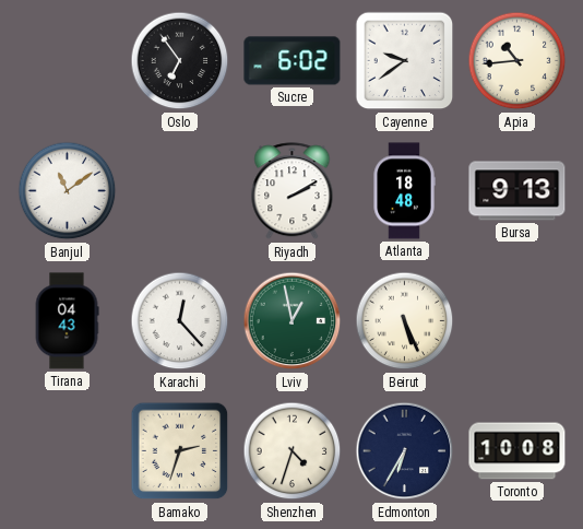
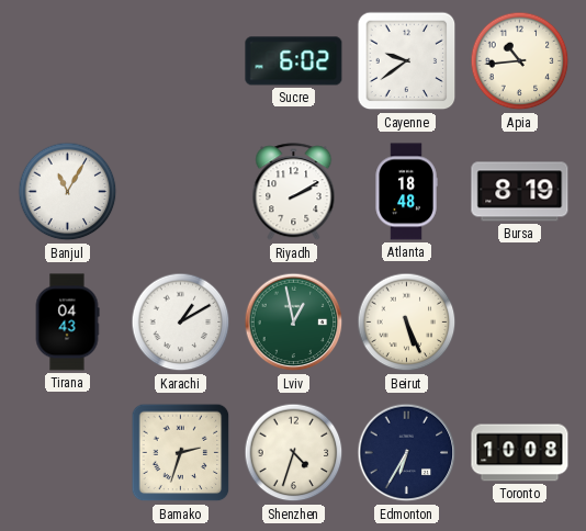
Oslo: 6:54 -> none
Banjul: 11:09 -> 11:05
Bursa: 9:13 -> 8:19
Karachi: 12:23 -> 1:10
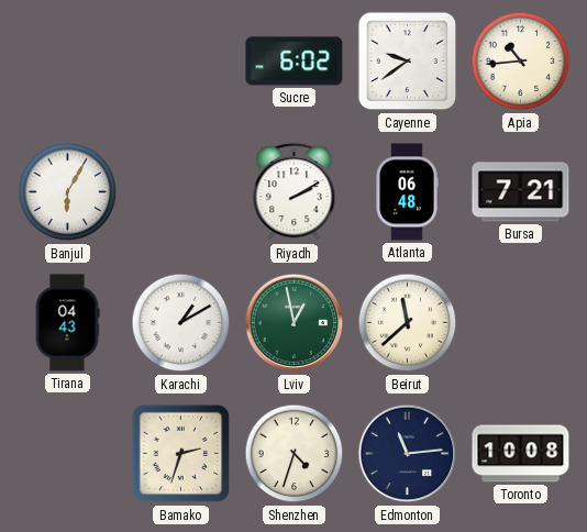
Banjul: 11:05 -> 6:05
Atlanta: 18:48 -> 06:48
Bursa: 8:19 -> 7:21
Beirut: 5:26 -> 11:38
Edmonton: 6:35 -> 11:14
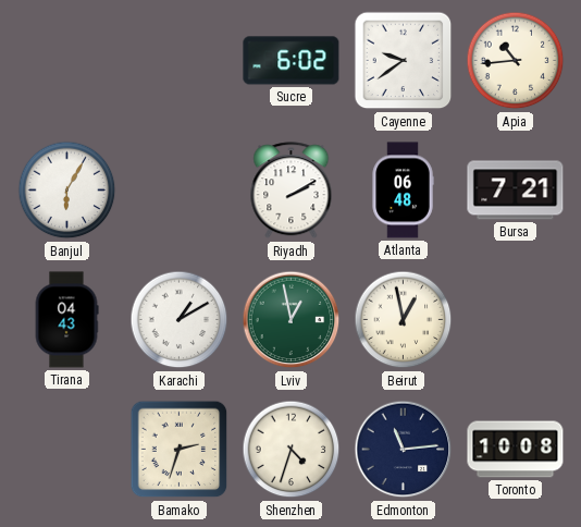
Beirut: 11:38 -> 12:58
